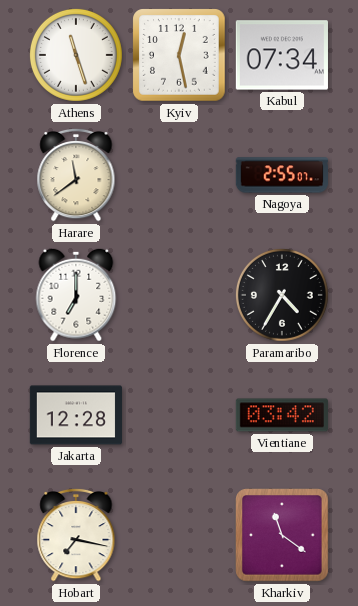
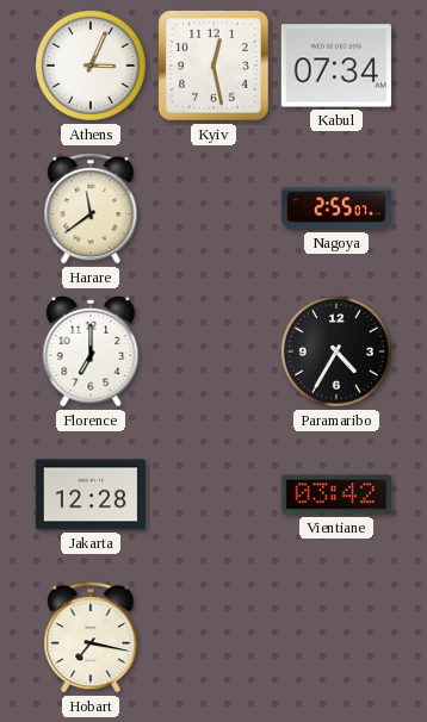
Athens: 11:27 -> 3:04
Kharkiv: 11:21 -> none
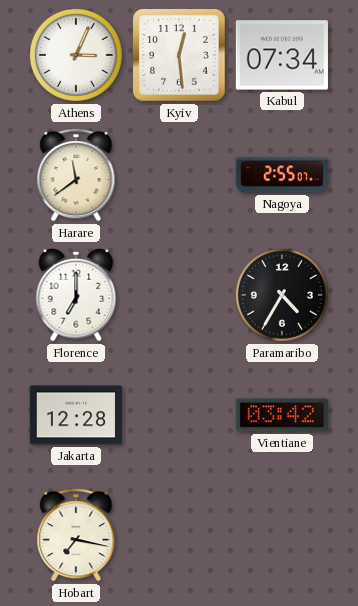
Kyiv: 12:28 -> 12:29
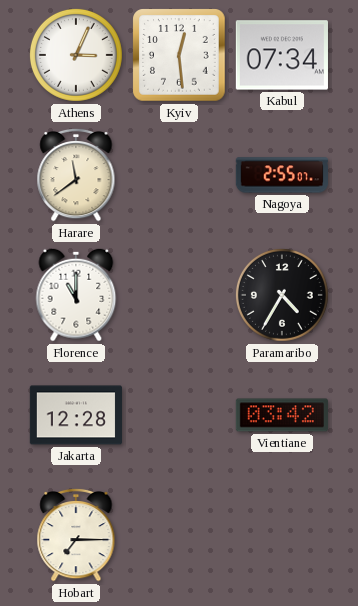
Florence: 7:00 -> 11:00
Hobart: 7:17 -> 7:15
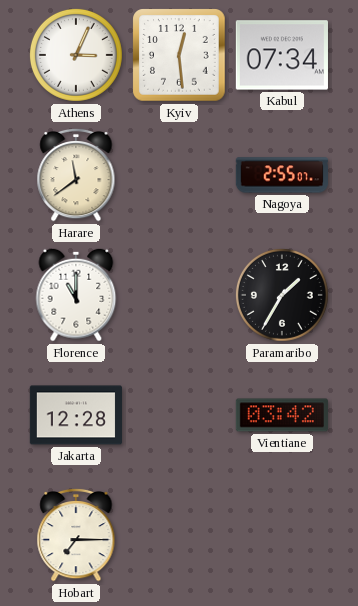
Paramaribo: 4:35 -> 1:35
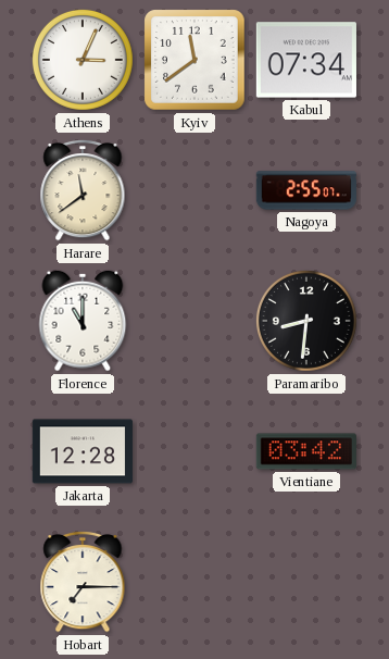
Kyiv: 12:29 -> 11:39
Paramaribo: 1:35 -> 8:31
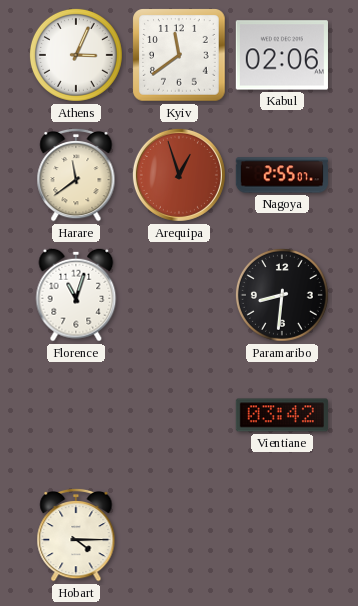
Kabul: 07:34 -> 02:06
Arequipa: none -> 12:57
Florence: 11:00 -> 11:03
Jakarta: 12:28 -> none
Hobart: 7:15 -> 4:15
